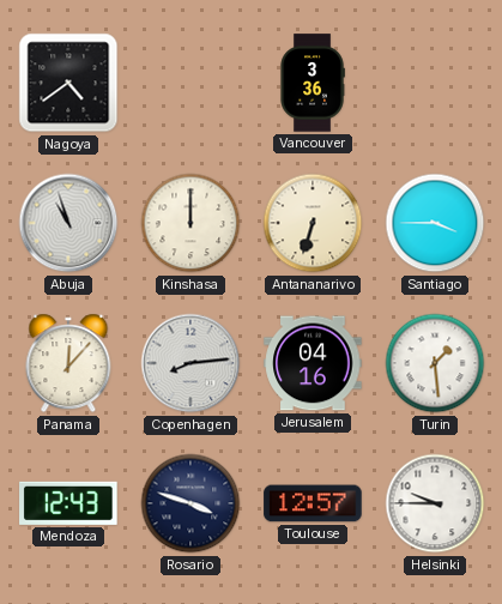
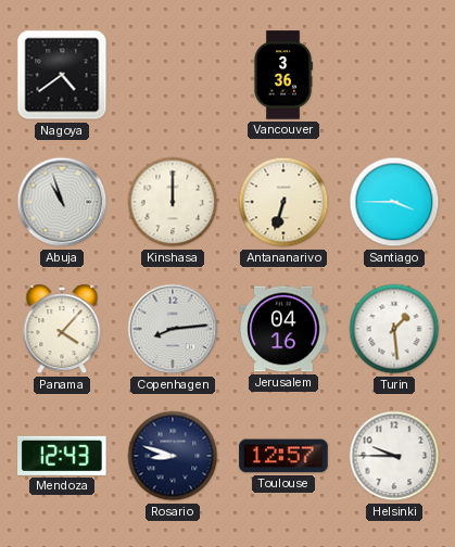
Panama: 12:07 -> 4:07
Rosario: 3:48 -> 8:48
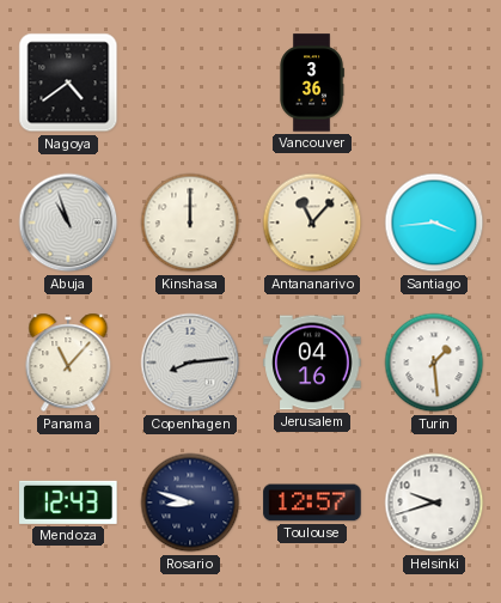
Antananarivo: 6:33 -> 11:07
Santiago: 3:45 -> 3:44
Panama: 4:07 -> 11:07
Helsinki: 9:45 -> 9:42
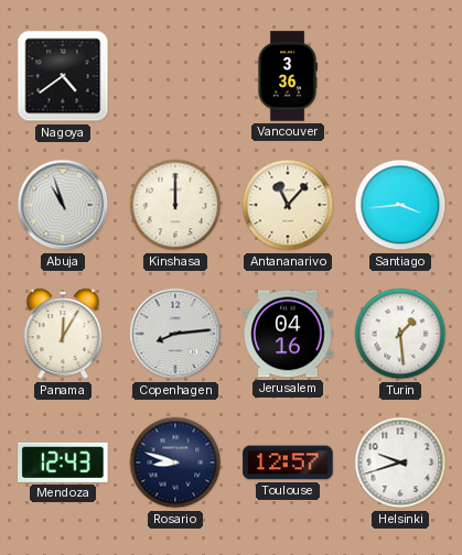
Panama: 11:07 -> 12:05
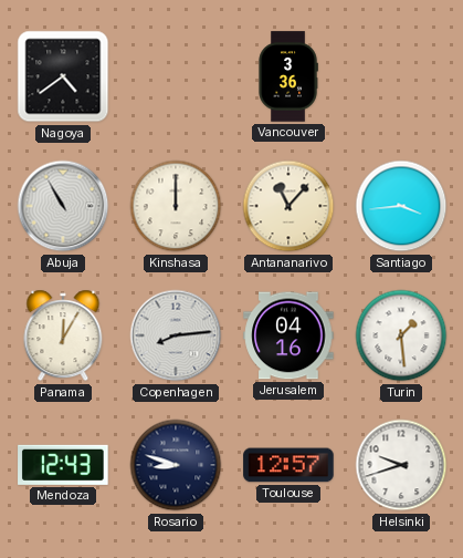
Abuja: 10:57 -> 10:55
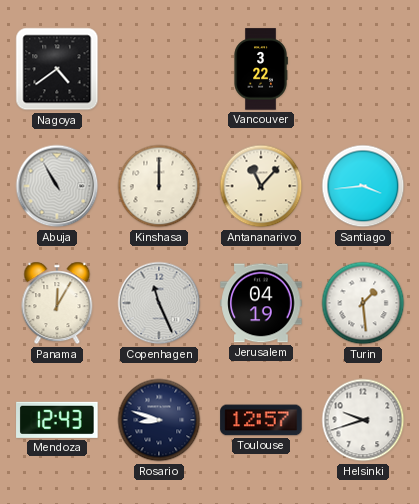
Vancouver: 3:36 -> 3:22
Copenhagen: 8:14 -> 11:26
Jerusalem: 04:16 -> 04:19
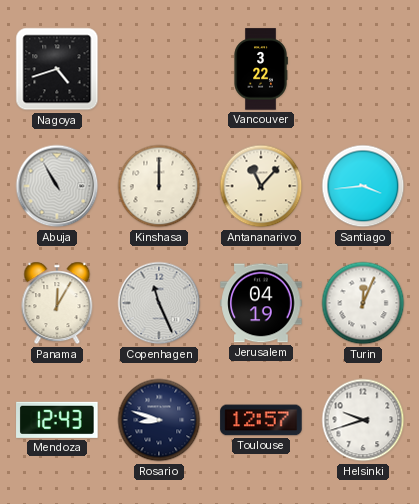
Nagoya: 4:39 -> 4:42
Turin: 1:29 -> 12:04
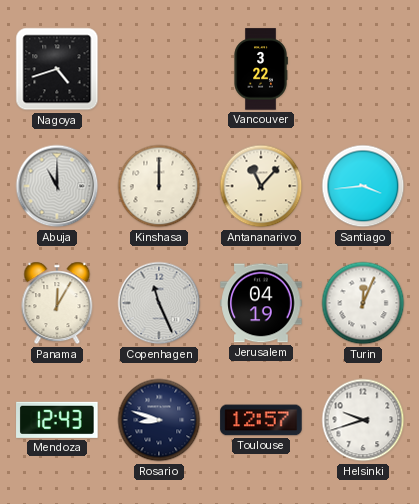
Abuja: 10:55 -> 11:00
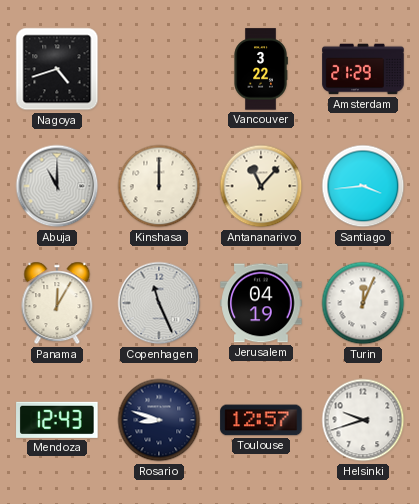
Amsterdam: none -> 21:29
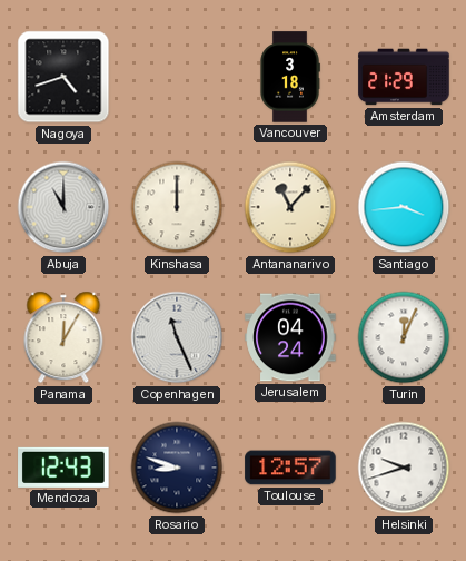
Vancouver: 3:22 -> 3:18
Jerusalem: 04:19 -> 04:24
